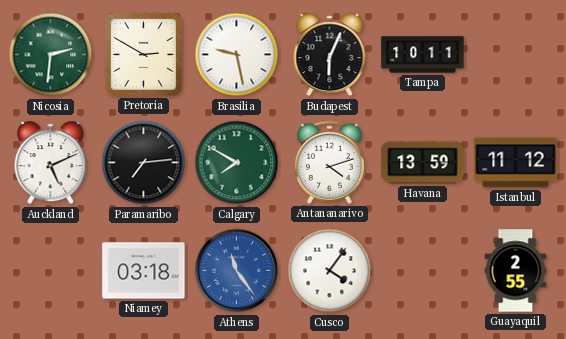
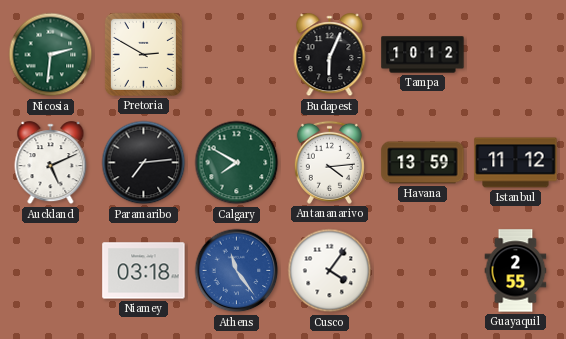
Brasilia: 9:28 -> none
Tampa: 10:11 -> 10:12
Antananarivo: 4:12 -> 4:14
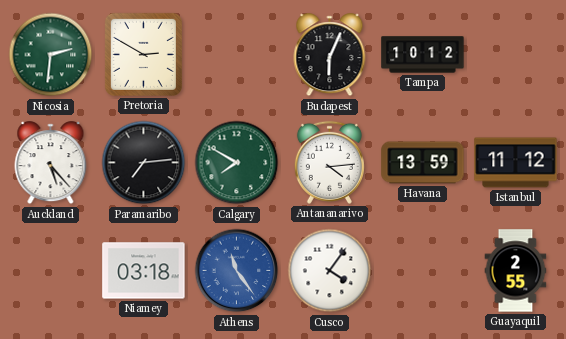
Auckland: 5:11 -> 5:23
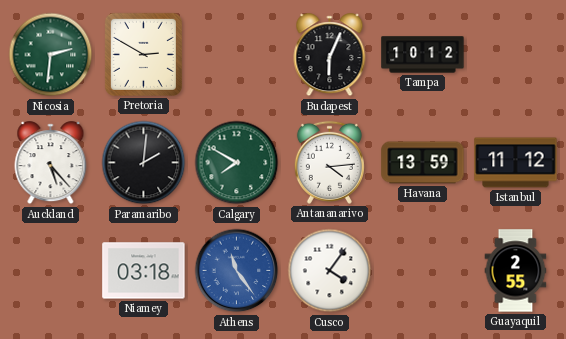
Paramaribo: 7:14 -> 2:01
